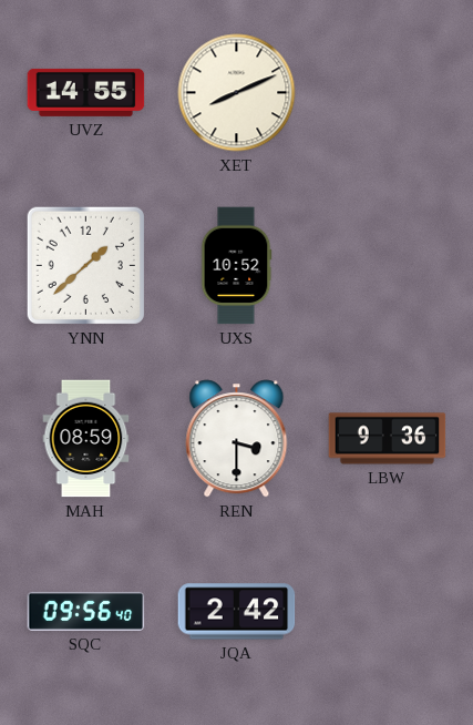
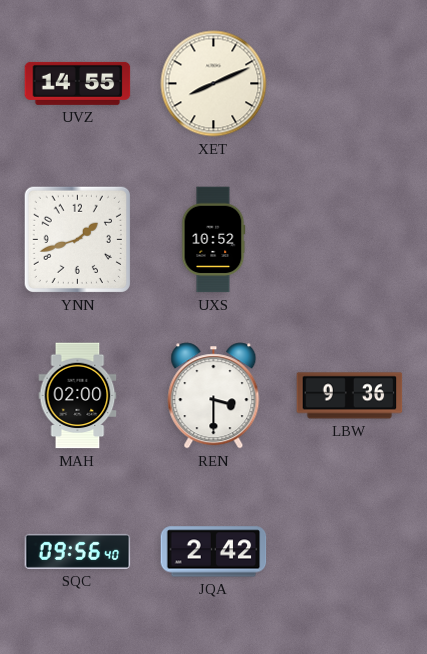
YNN: 1:38 -> 1:42
MAH: 08:59 -> 02:00
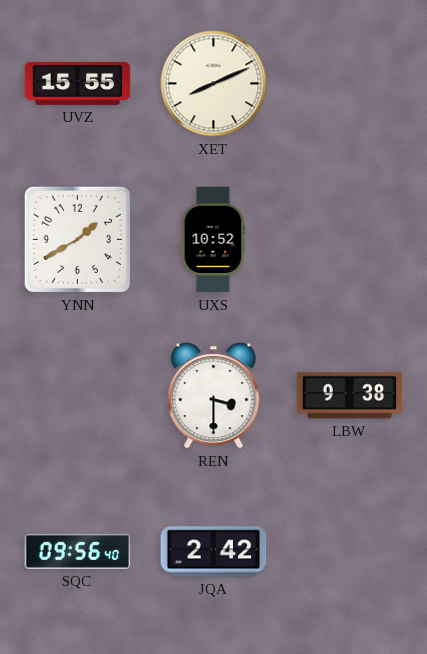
UVZ: 14:55 -> 15:55
YNN: 1:42 -> 1:40
MAH: 02:00 -> none
LBW: 9:36 -> 9:38
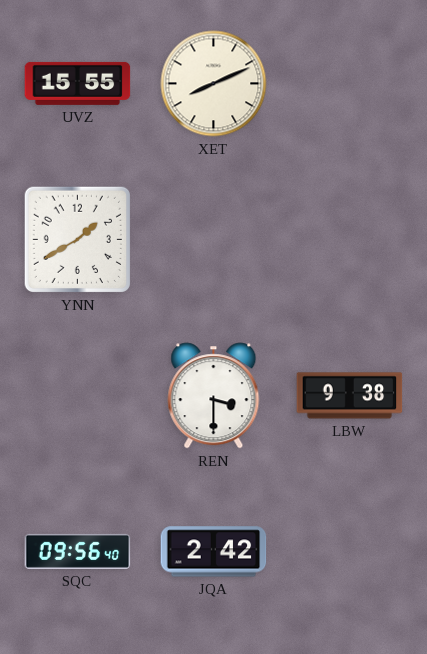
UXS: 10:52 -> none
